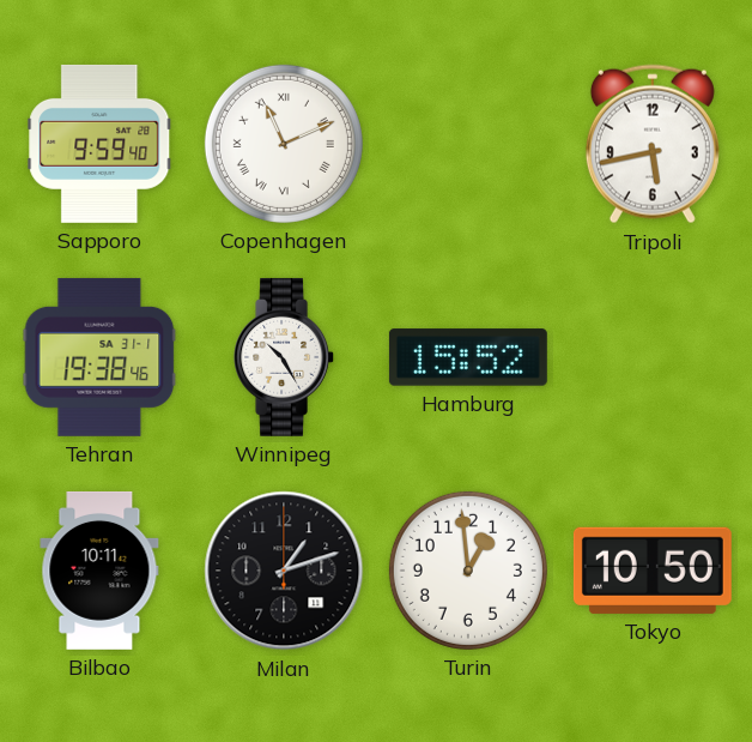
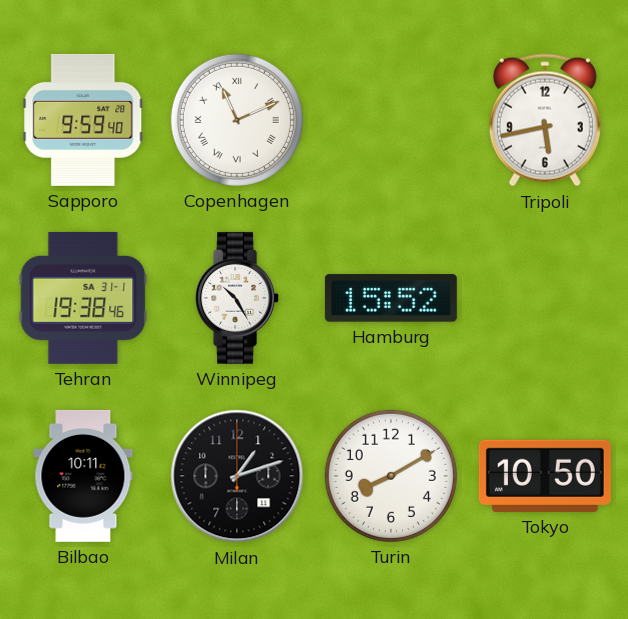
Turin: 12:59 -> 8:10
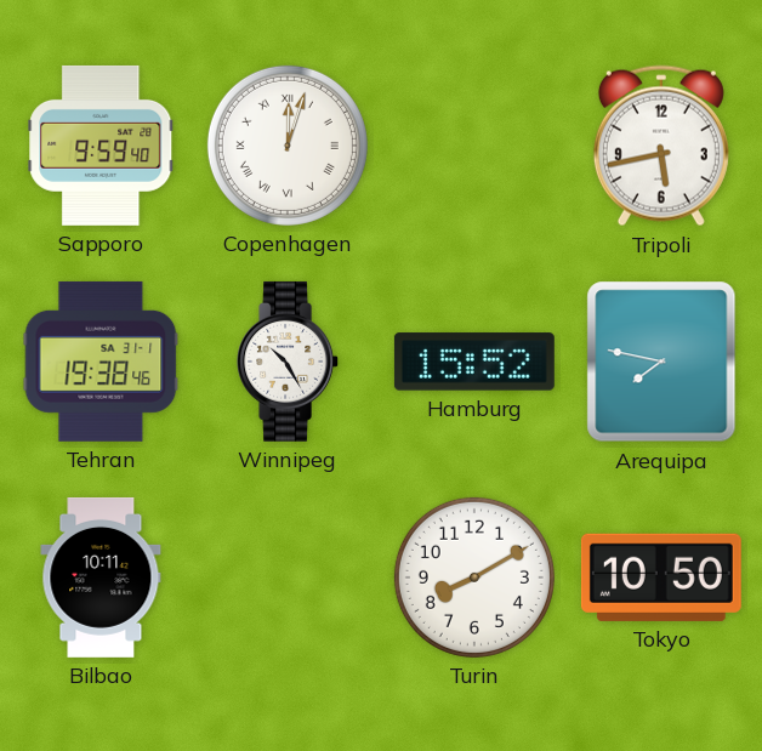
Copenhagen: 11:11 -> 12:03
Arequipa: none -> 7:47
Milan: 1:12 -> none
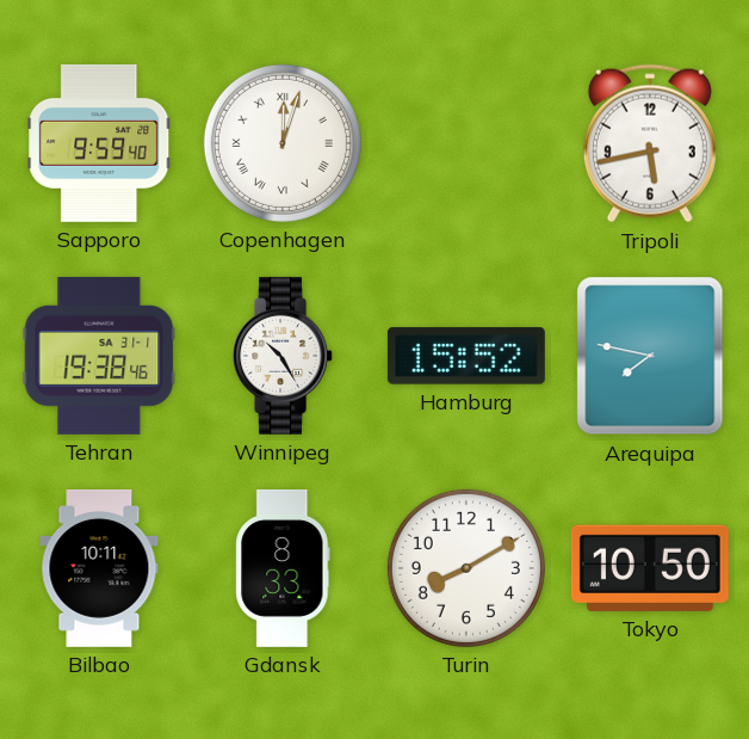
Gdansk: none -> 8:33
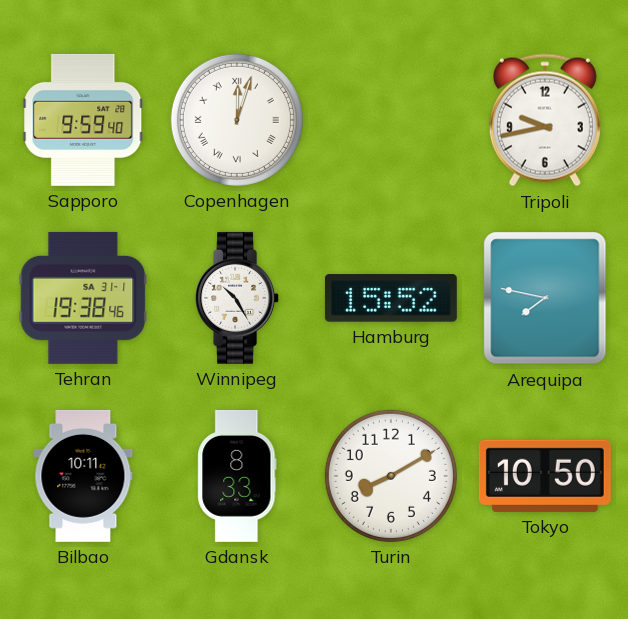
Tripoli: 5:43 -> 9:43
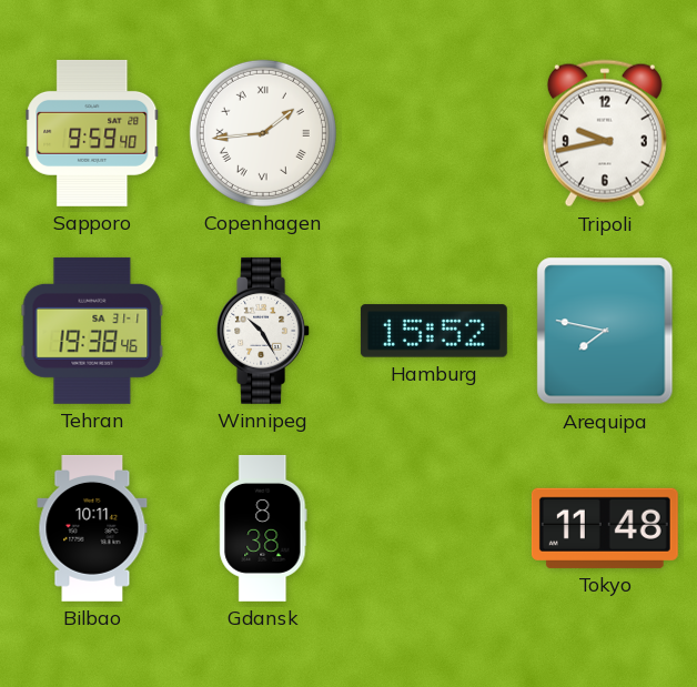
Copenhagen: 12:03 -> 1:44
Gdansk: 8:33 -> 8:38
Turin: 8:10 -> none
Tokyo: 10:50 -> 11:48
